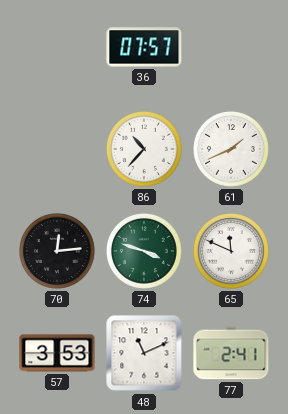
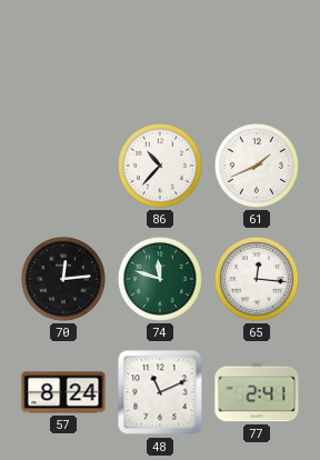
36: 07:57 -> none
74: 3:48 -> 11:48
65: 11:49 -> 12:16
57: 3:53 -> 8:24
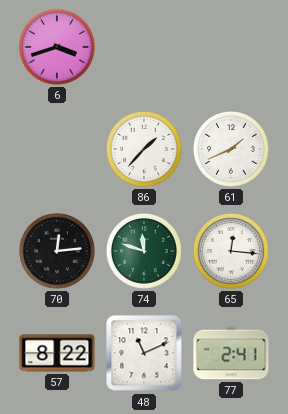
6: none -> 3:42
86: 10:37 -> 1:37
57: 8:24 -> 8:22
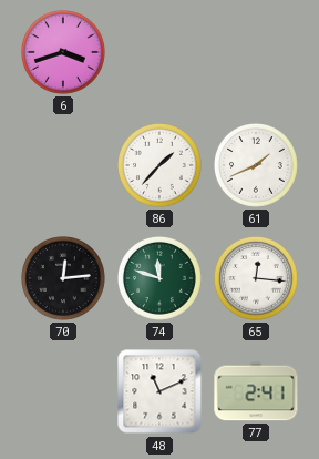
57: 8:22 -> none
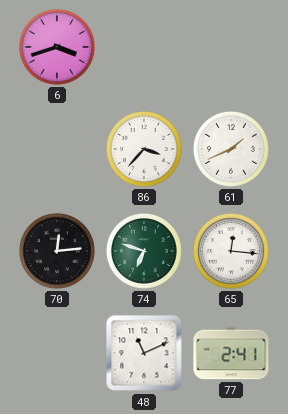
86: 1:37 -> 3:37
74: 11:48 -> 6:48
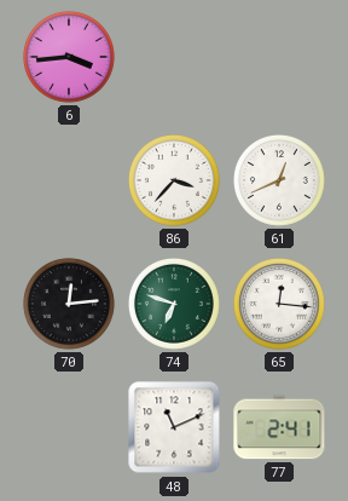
6: 3:42 -> 3:44
61: 1:41 -> 12:41
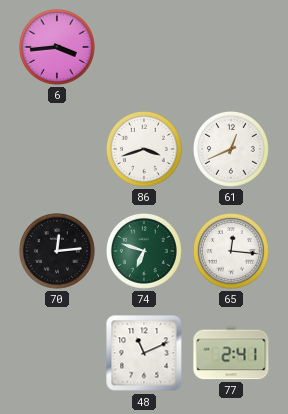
86: 3:37 -> 3:42
